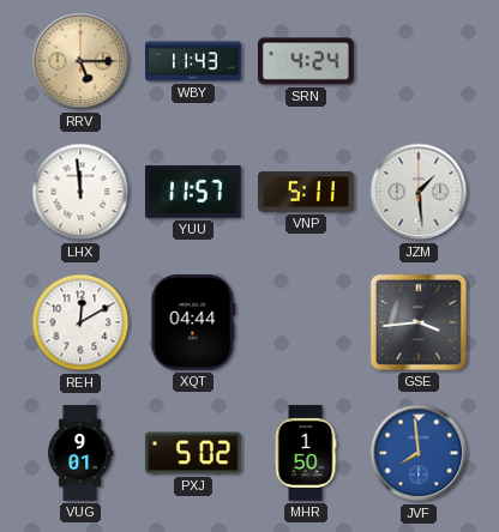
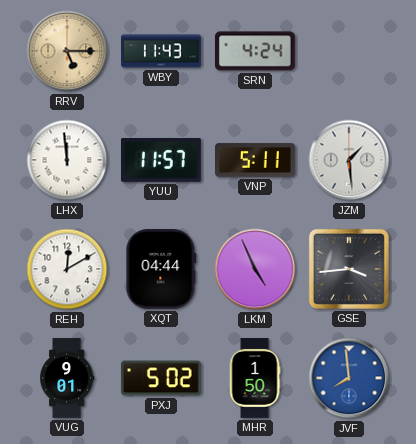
LKM: none -> 4:56
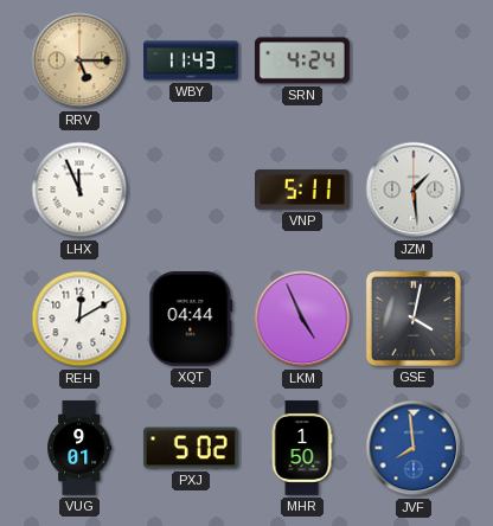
LHX: 11:59 -> 11:56
YUU: 11:57 -> none
GSE: 3:44 -> 4:02
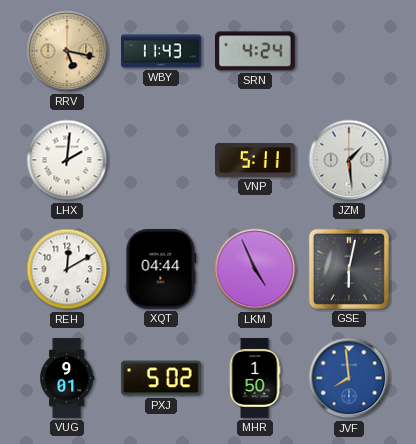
RRV: 5:15 -> 5:17
LHX: 11:56 -> 2:01
GSE: 4:02 -> 6:02
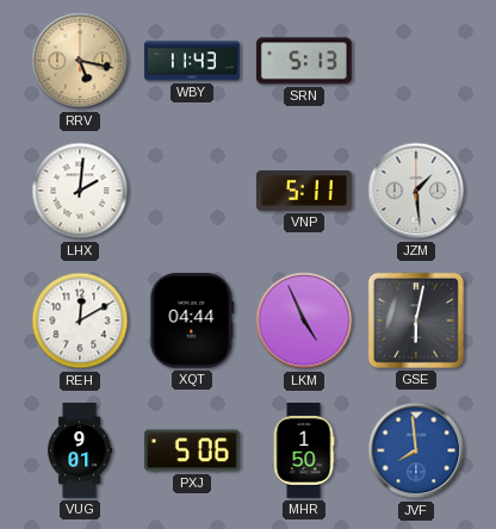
SRN: 4:24 -> 5:13
PXJ: 5:02 -> 5:06
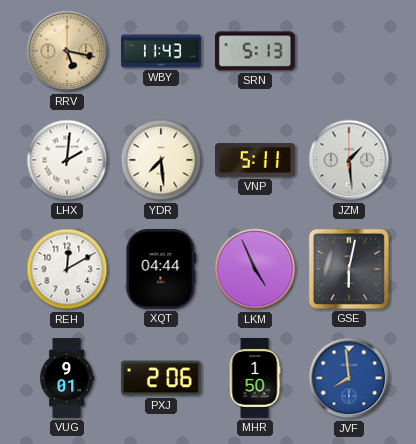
YDR: none -> 7:29
PXJ: 5:06 -> 2:06
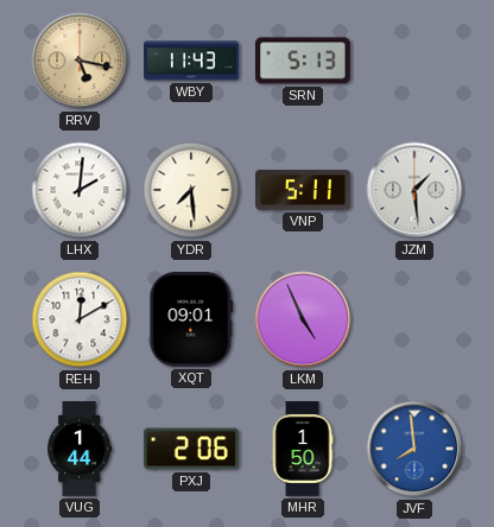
XQT: 04:44 -> 09:01
GSE: 6:02 -> none
VUG: 9:01 -> 1:44
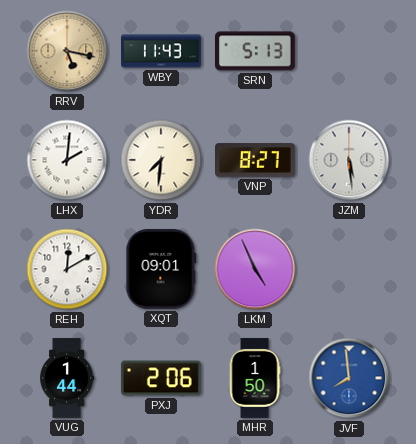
YDR: 7:29 -> 7:31
VNP: 5:11 -> 8:27
JZM: 1:29 -> 5:29
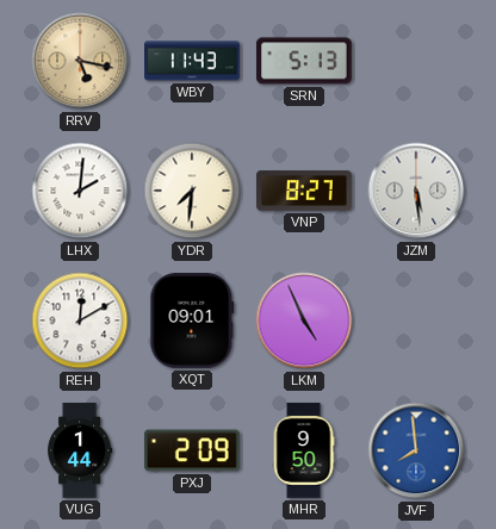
PXJ: 2:06 -> 2:09
MHR: 1:50 -> 9:50
